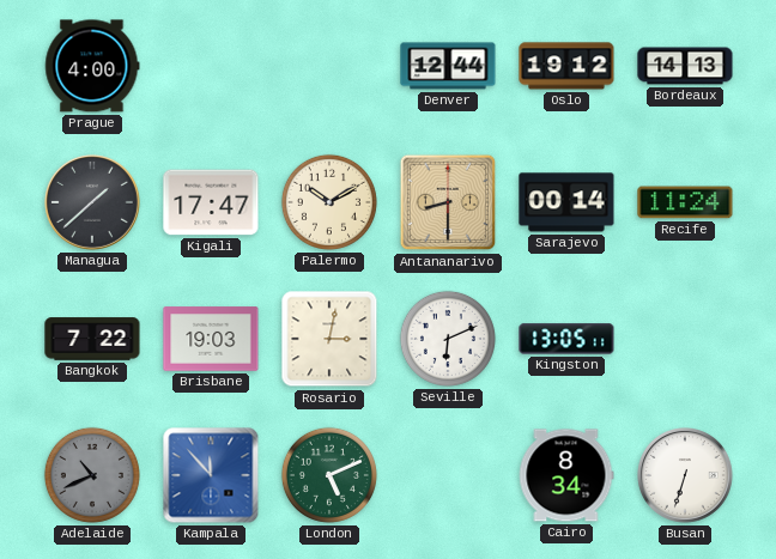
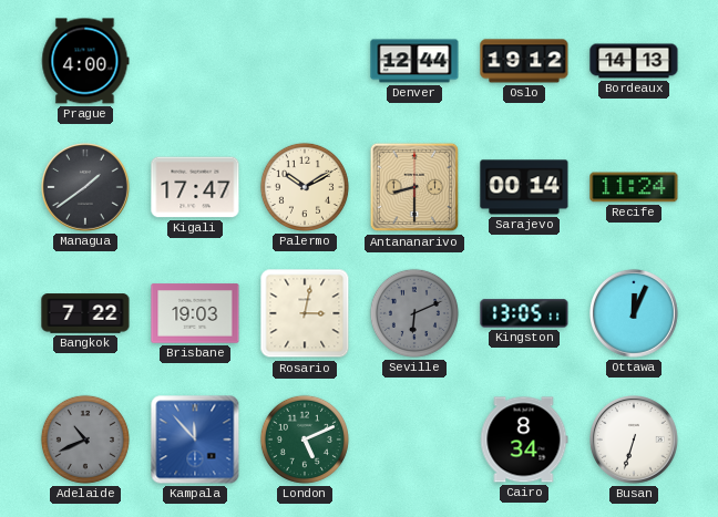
Managua: 1:38 -> 1:39
Seville dial: white -> grey
Ottawa: none -> 12:04
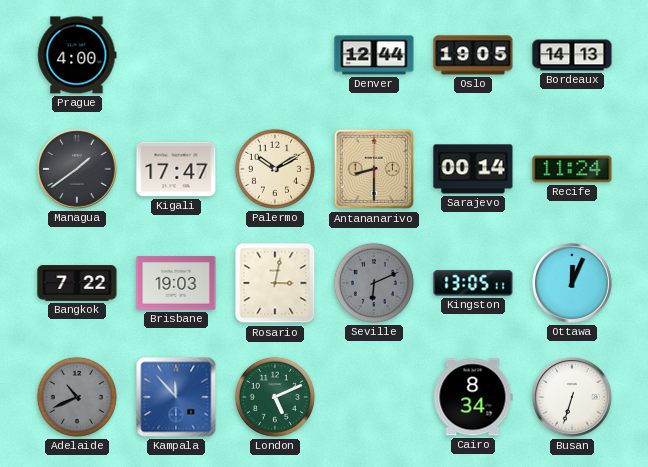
Oslo: 19:12 -> 19:05
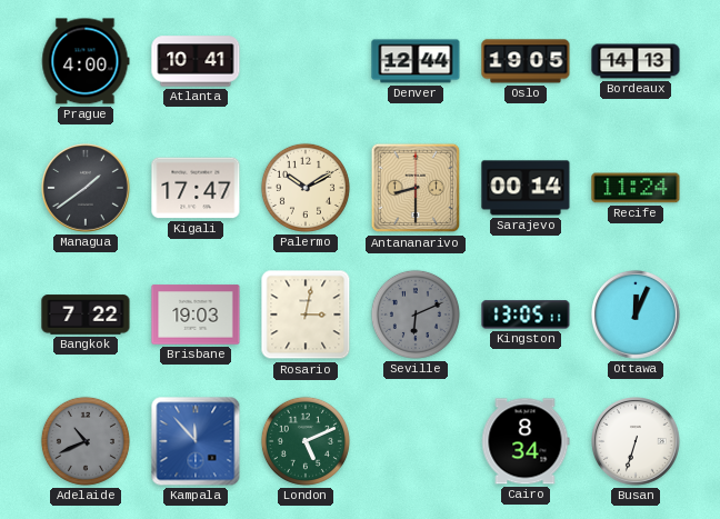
Atlanta: none -> 10:41
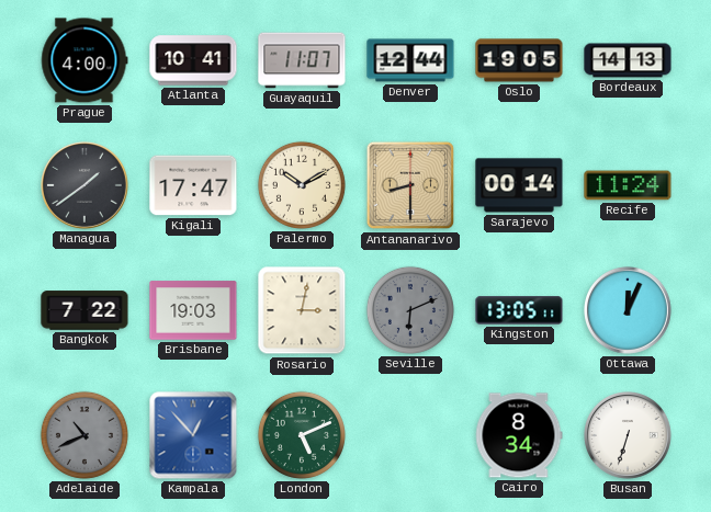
Guayaquil: none -> 11:07
Kampala: 11:53 -> 12:53
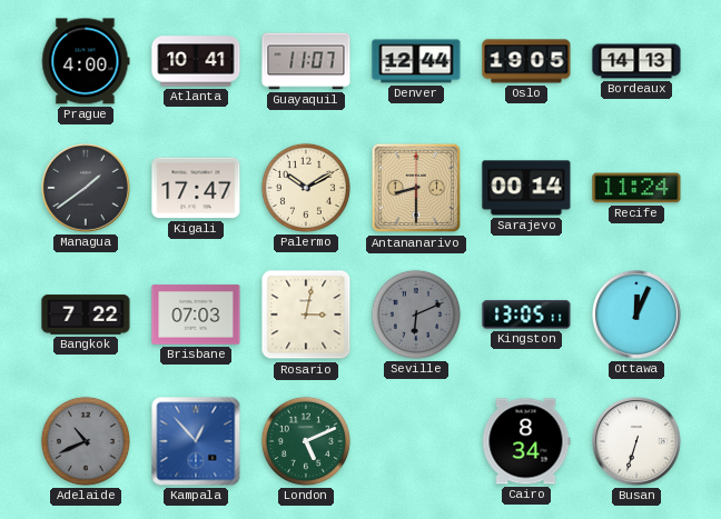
Brisbane: 19:03 -> 07:03
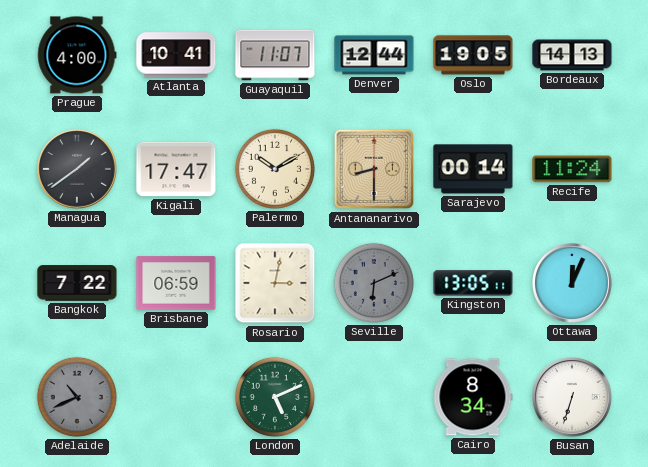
Brisbane: 07:03 -> 06:59
Kampala: 12:53 -> none
